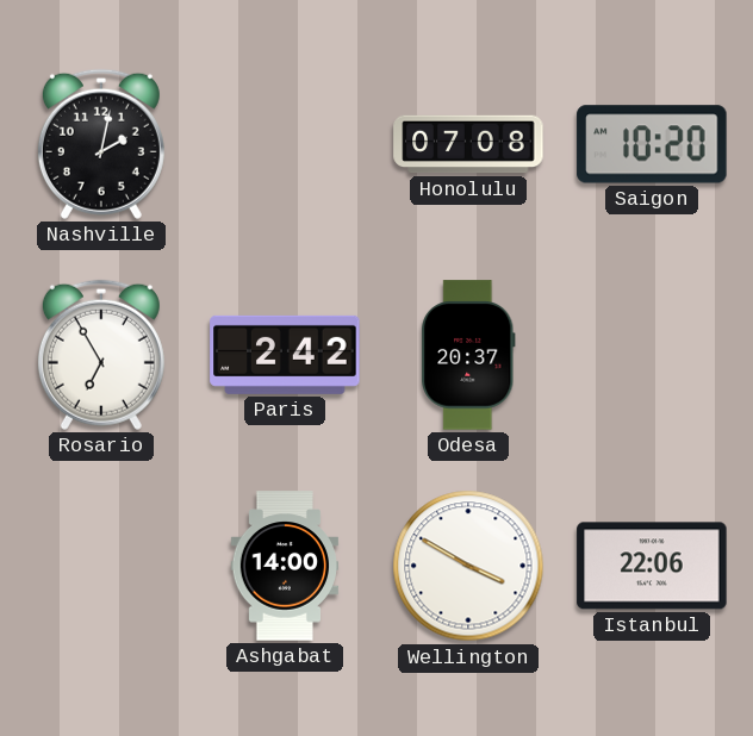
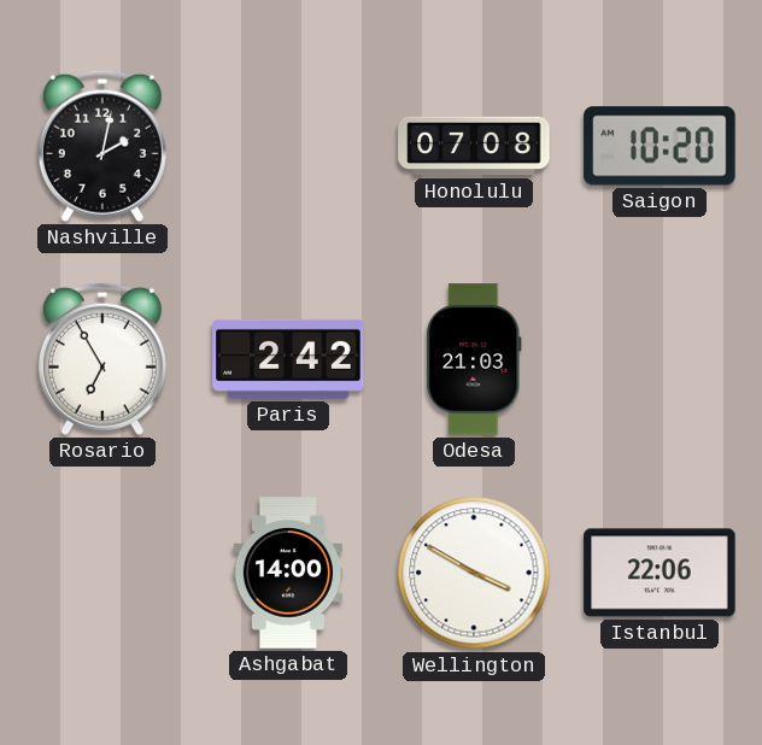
Odesa: 20:37 -> 21:03
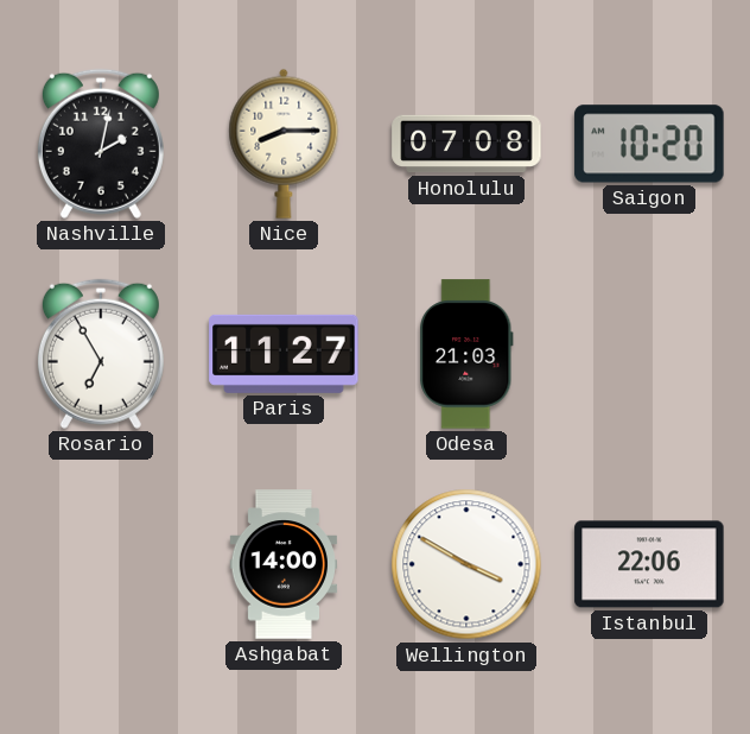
Nice: none -> 8:15
Paris: 2:42 -> 11:27
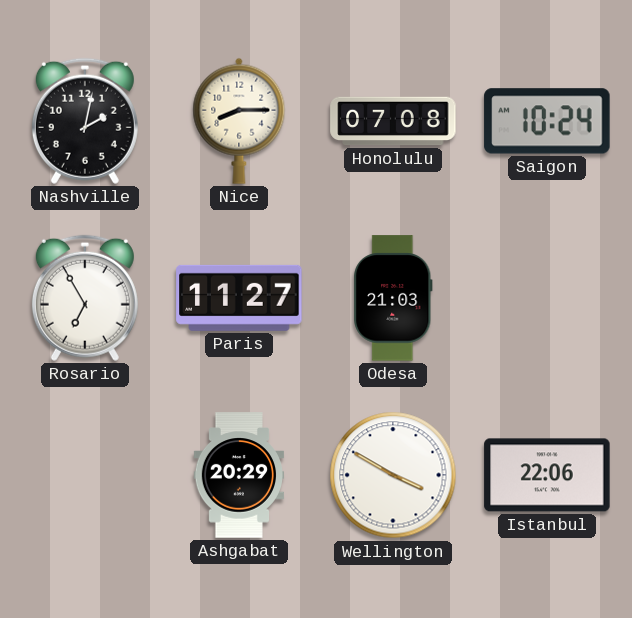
Saigon: 10:20 -> 10:24
Ashgabat: 14:00 -> 20:29
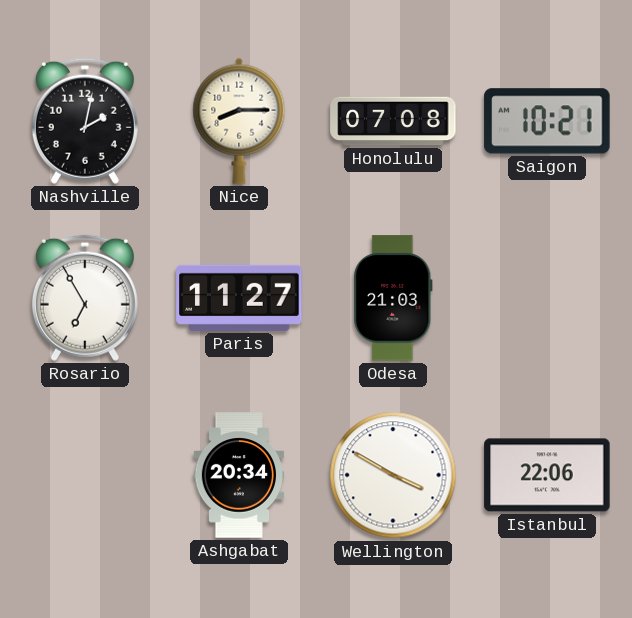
Saigon: 10:24 -> 10:21
Ashgabat: 20:29 -> 20:34
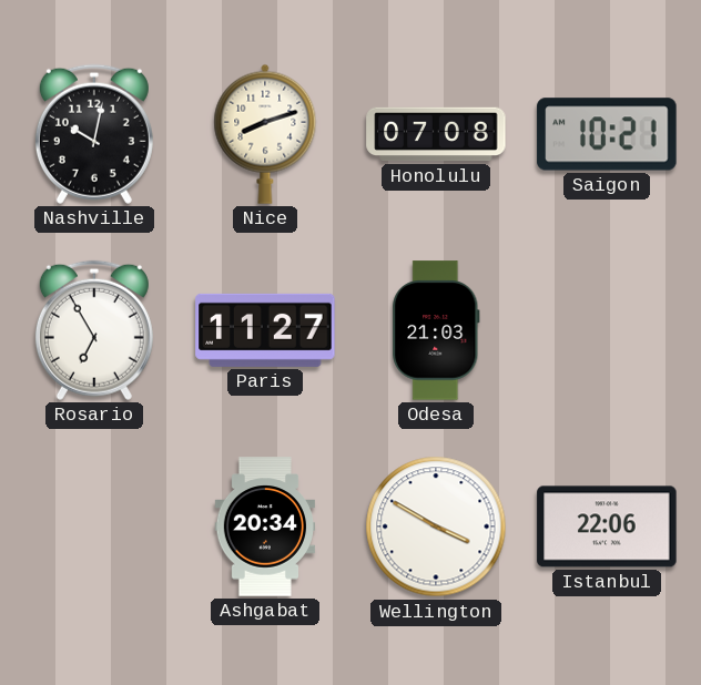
Nashville: 2:02 -> 10:02
Nice: 8:15 -> 8:12
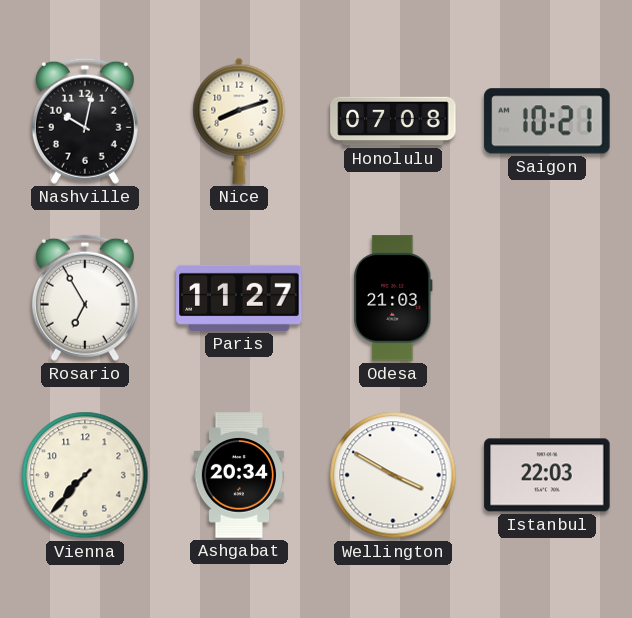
Vienna: none -> 7:37
Istanbul: 22:06 -> 22:03
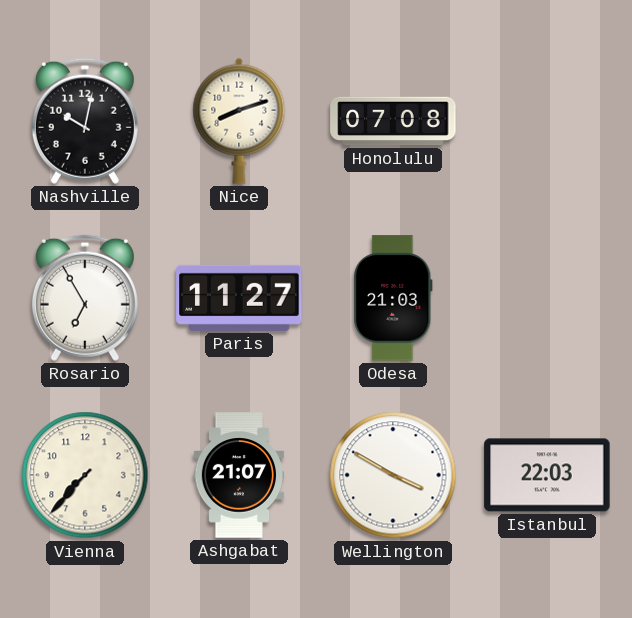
Saigon: 10:21 -> none
Ashgabat: 20:34 -> 21:07
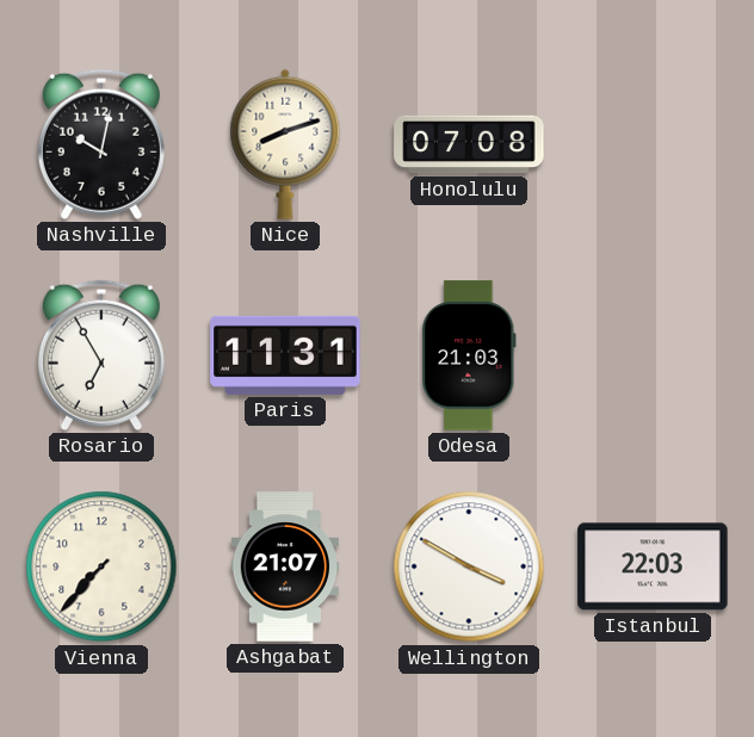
Paris: 11:27 -> 11:31
